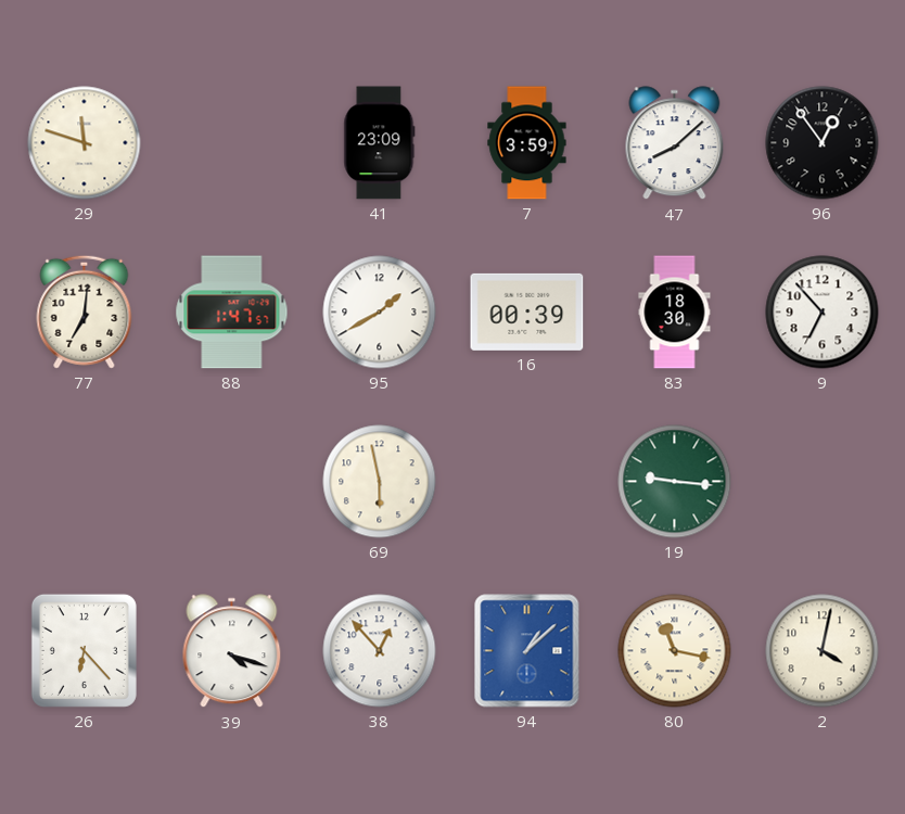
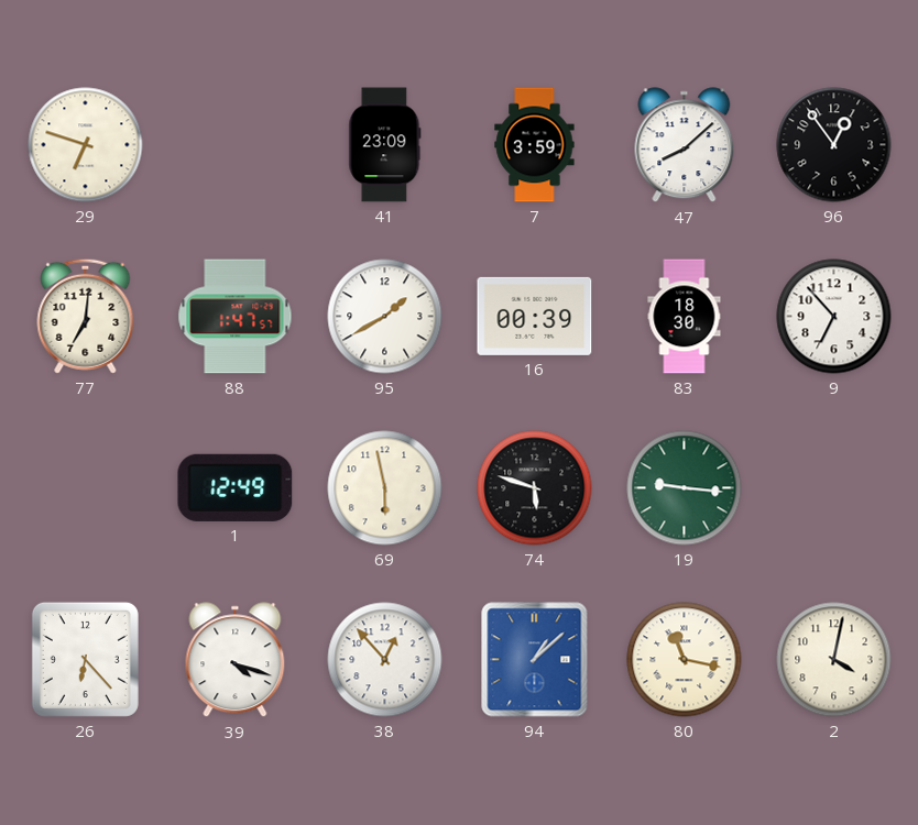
29: 11:48 -> 6:48
1: none -> 12:49
74: none -> 5:48
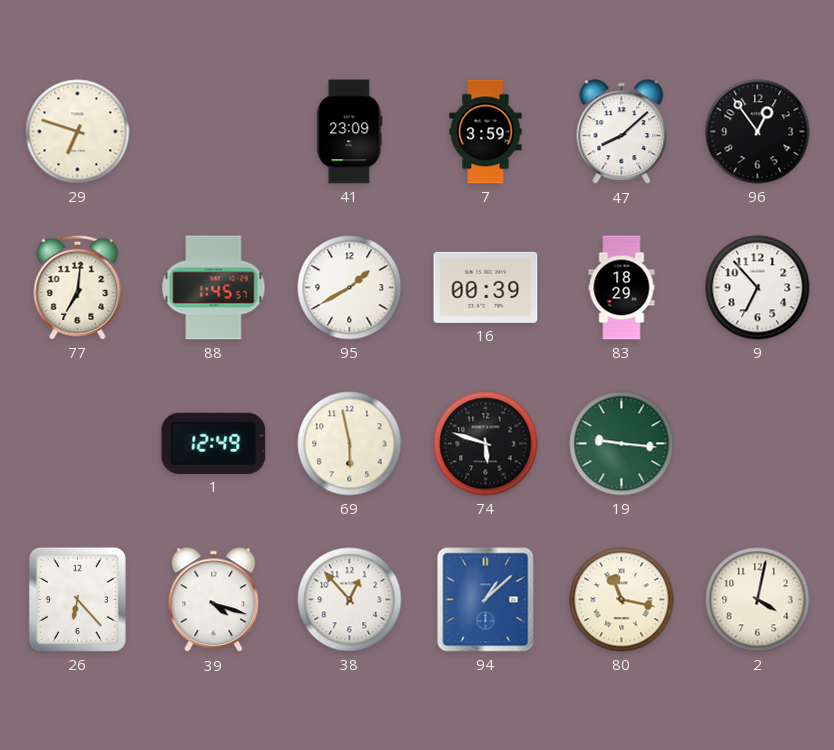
88: 1:47 -> 1:45
83: 18:30 -> 18:29
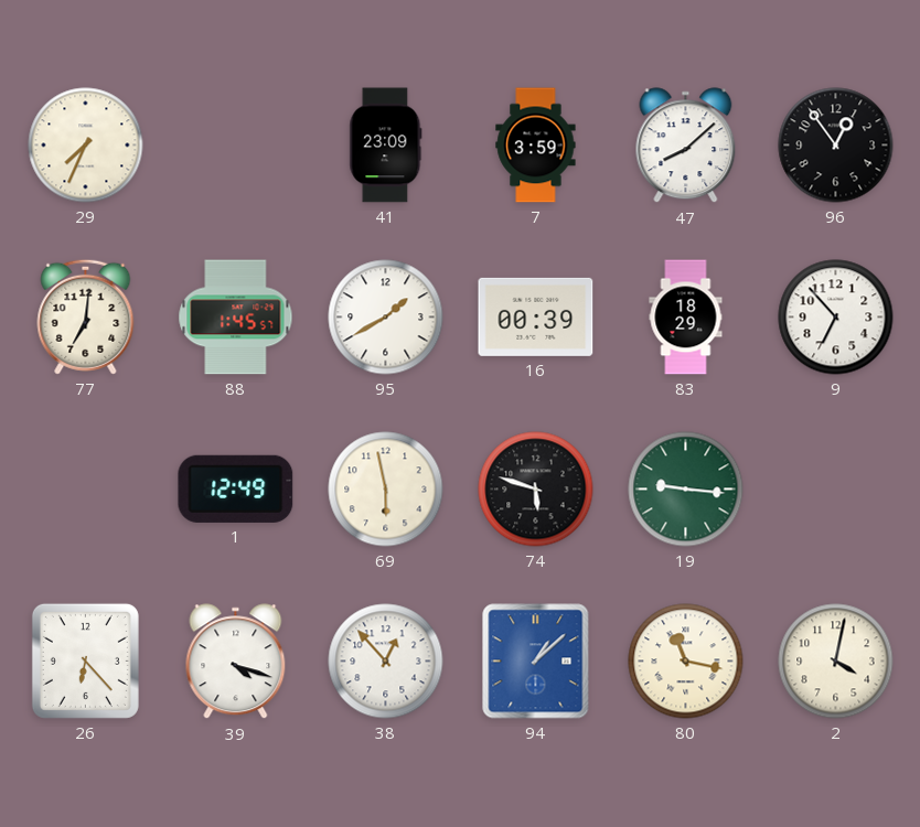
29: 6:48 -> 7:34
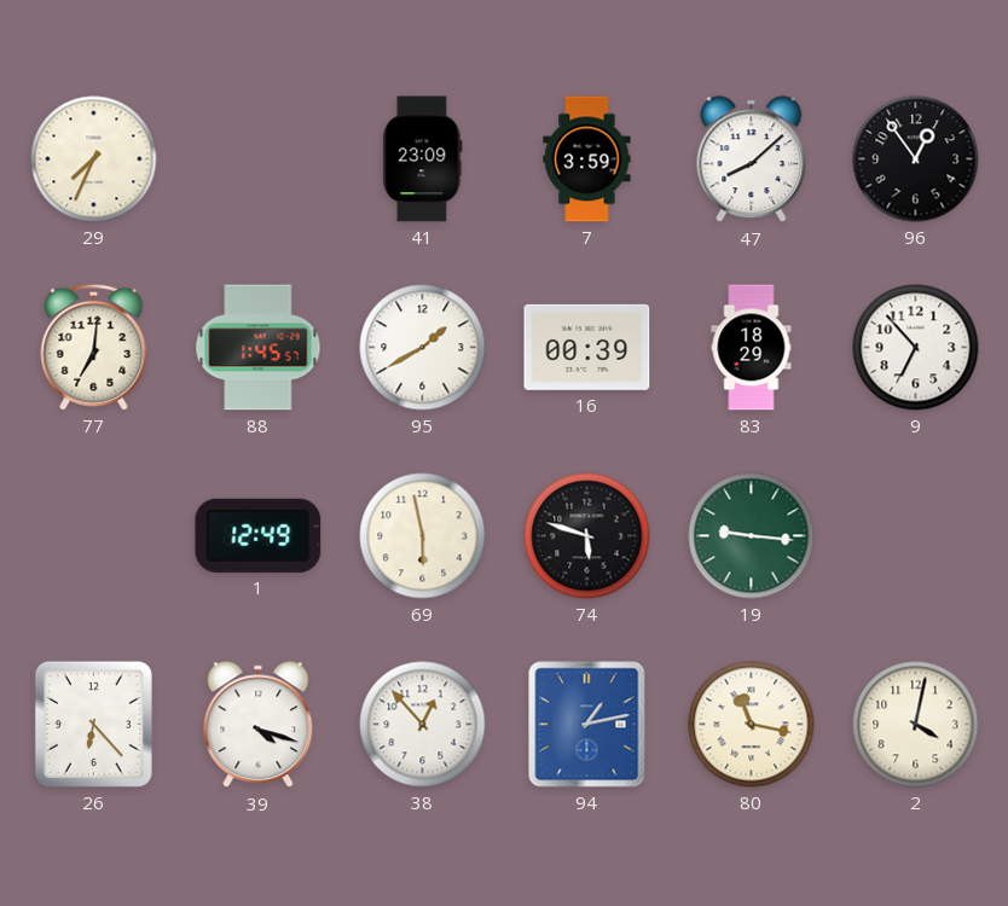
94: 1:08 -> 1:13
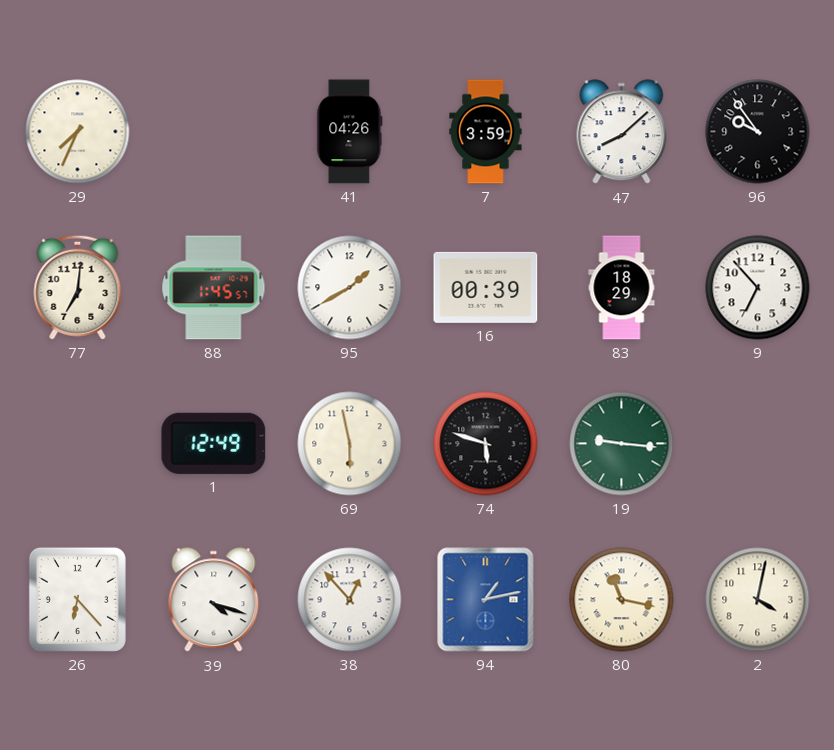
41: 23:09 -> 04:26
96: 12:54 -> 9:54
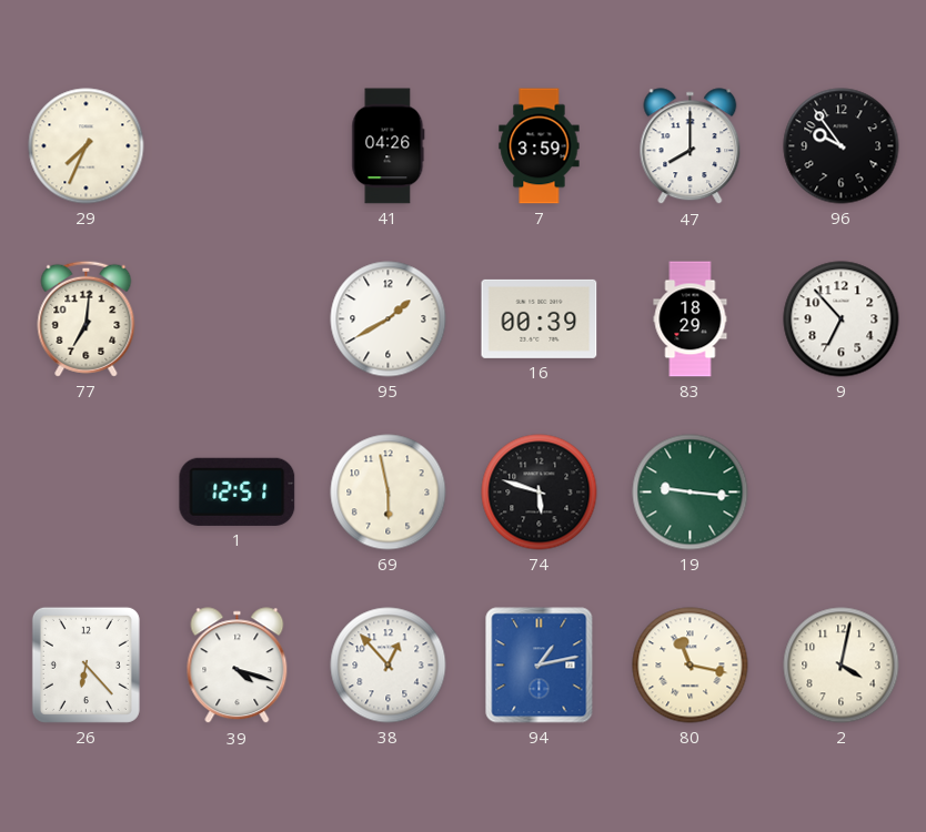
47: 8:08 -> 8:00
88: 1:45 -> none
1: 12:49 -> 12:51
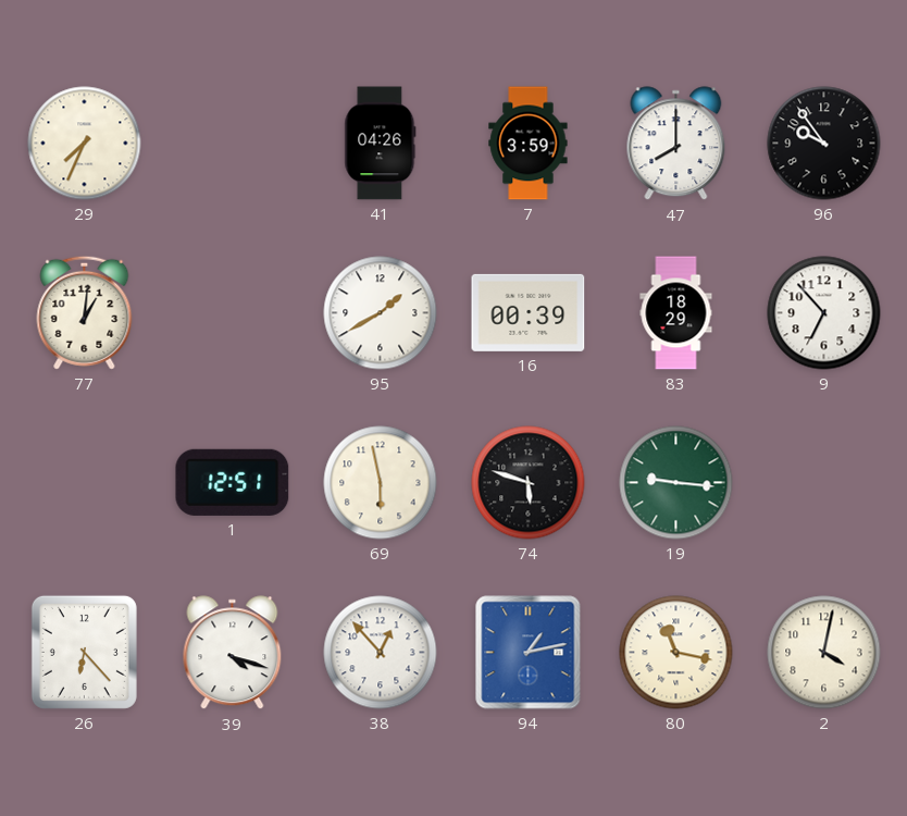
77: 7:01 -> 1:01
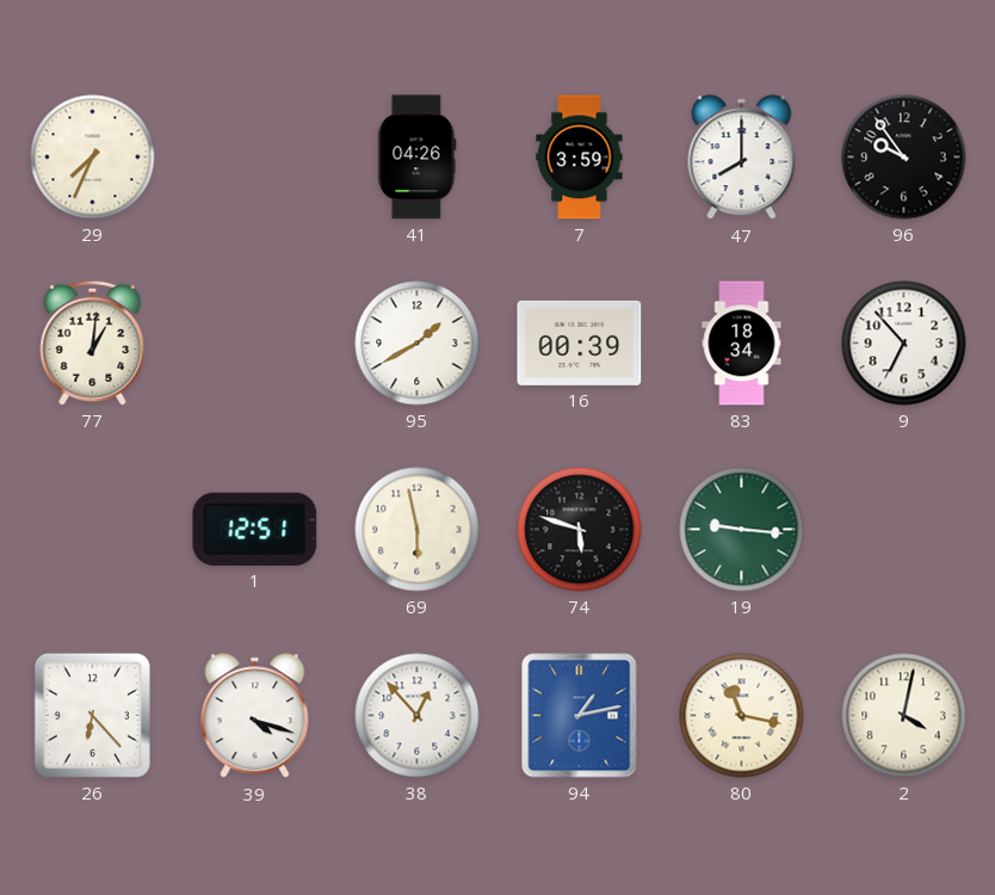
83: 18:29 -> 18:34
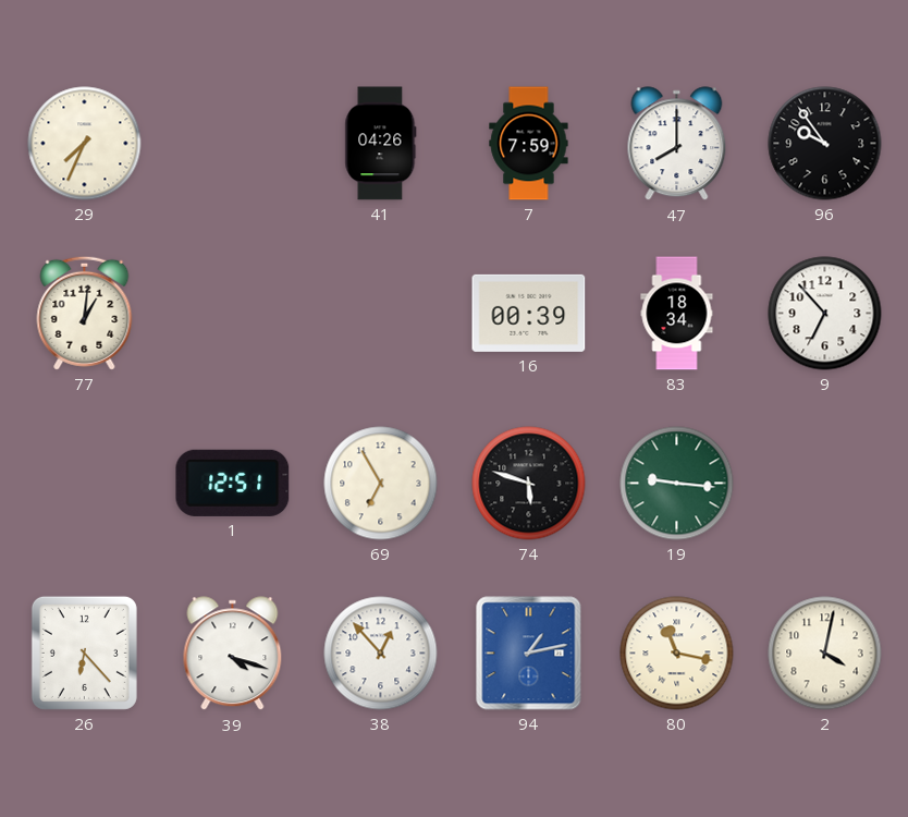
7: 3:59 -> 7:59
95: 1:40 -> none
69: 5:58 -> 6:55
